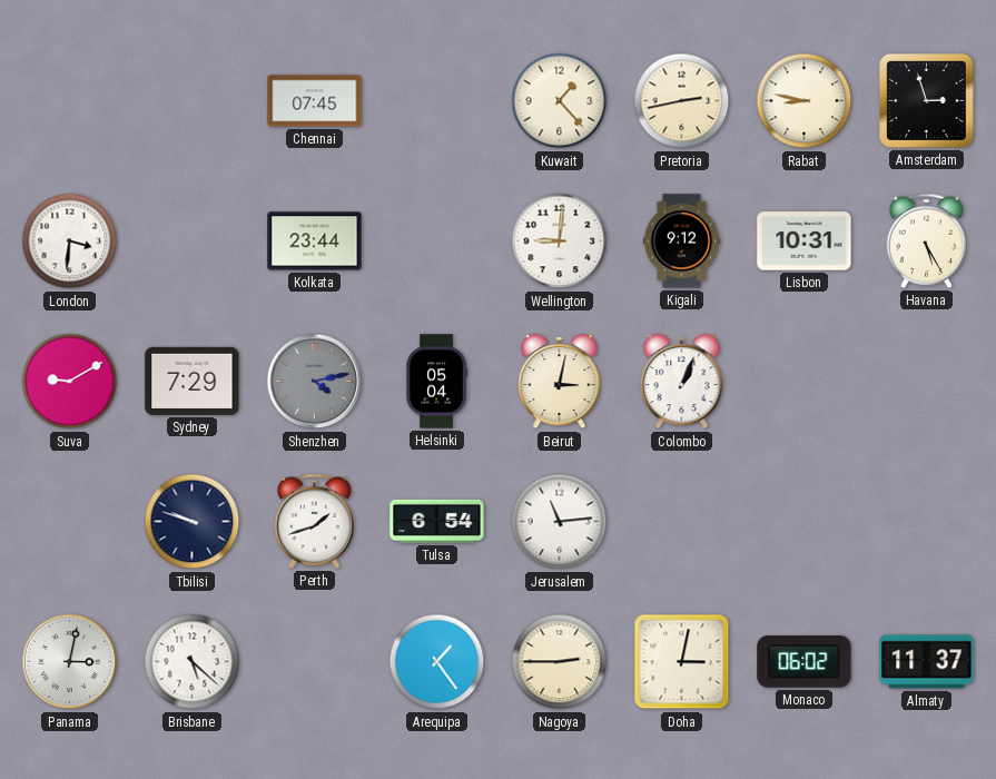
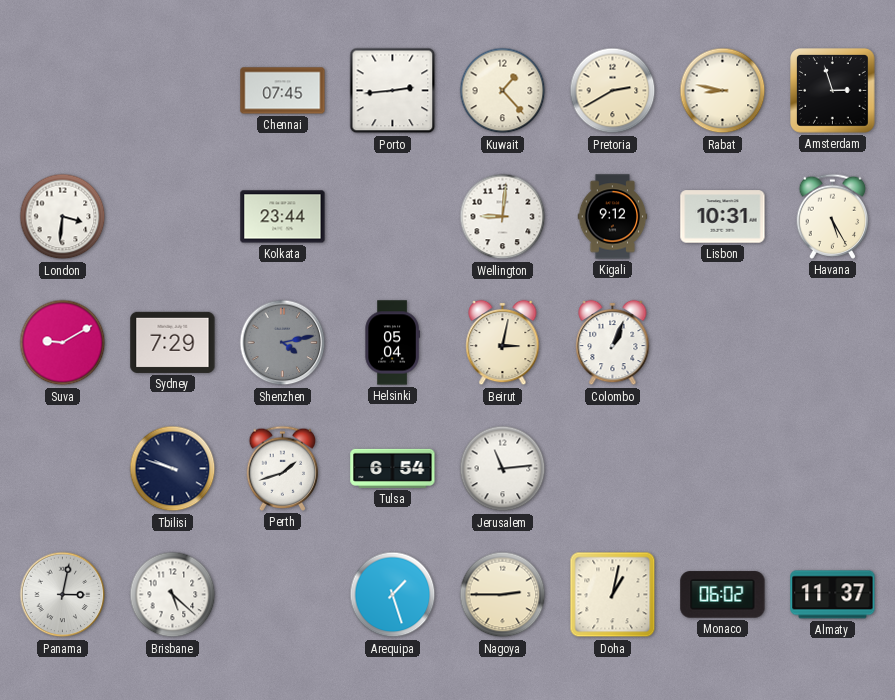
Porto: none -> 2:44
Pretoria: 2:43 -> 2:40
Arequipa: 1:24 -> 1:27
Doha: 3:02 -> 1:02
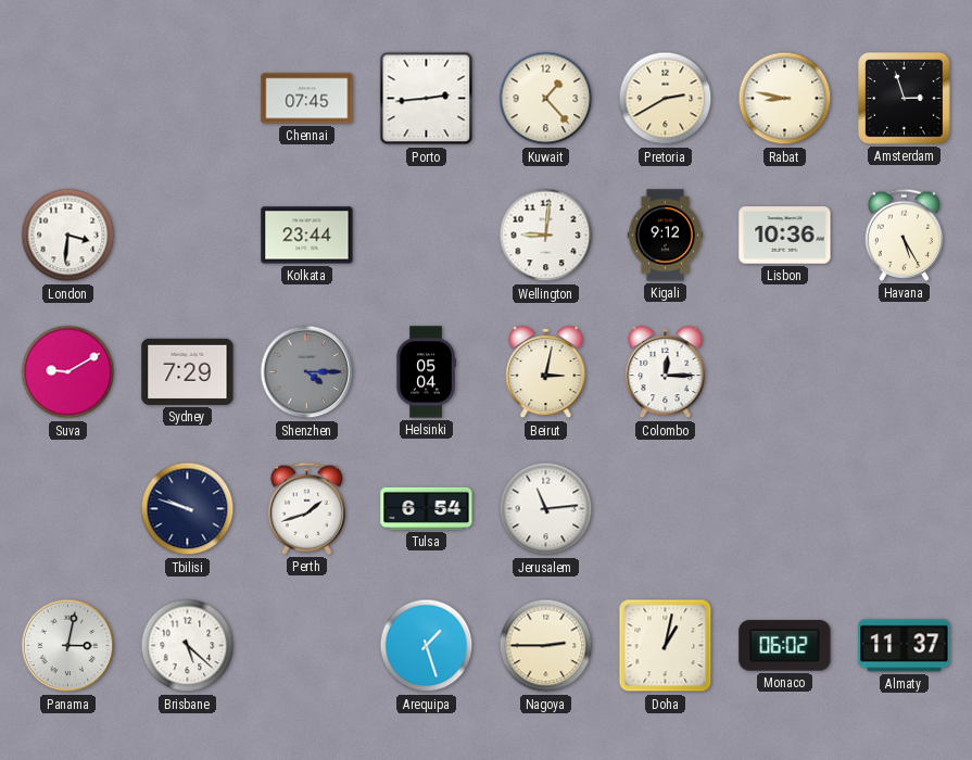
Lisbon: 10:31 -> 10:36
Shenzhen: 4:13 -> 4:15
Colombo: 1:04 -> 12:15
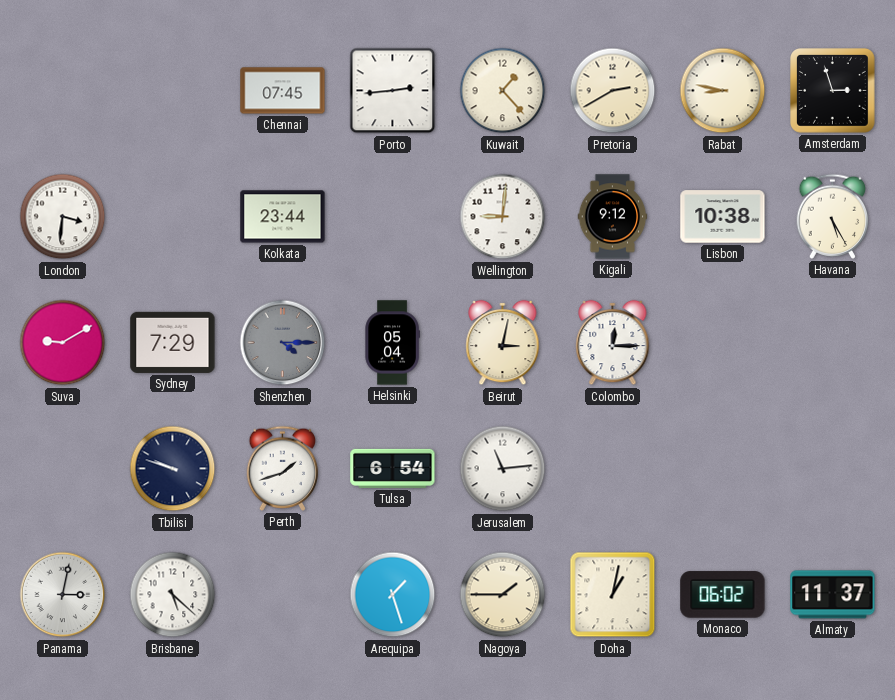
Lisbon: 10:36 -> 10:38
Nagoya: 2:45 -> 1:45
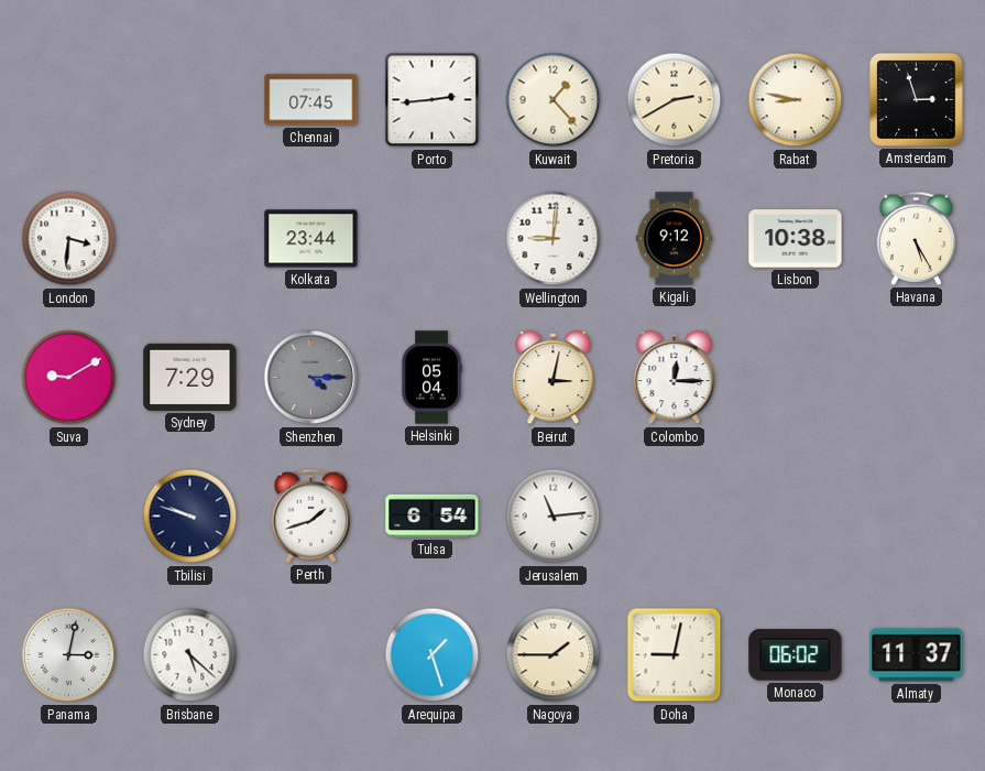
Doha: 1:02 -> 9:02
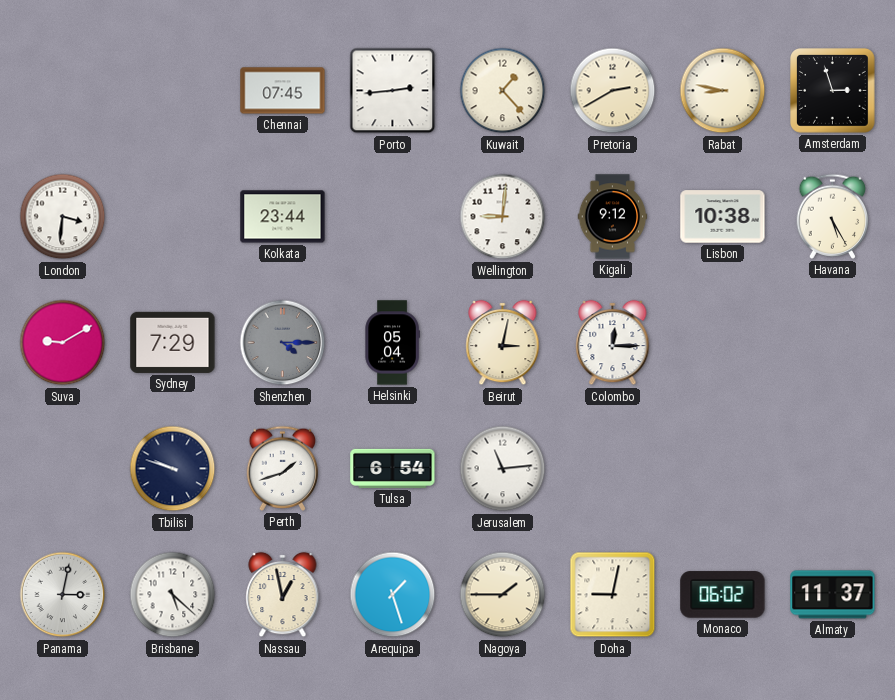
Nassau: none -> 12:58
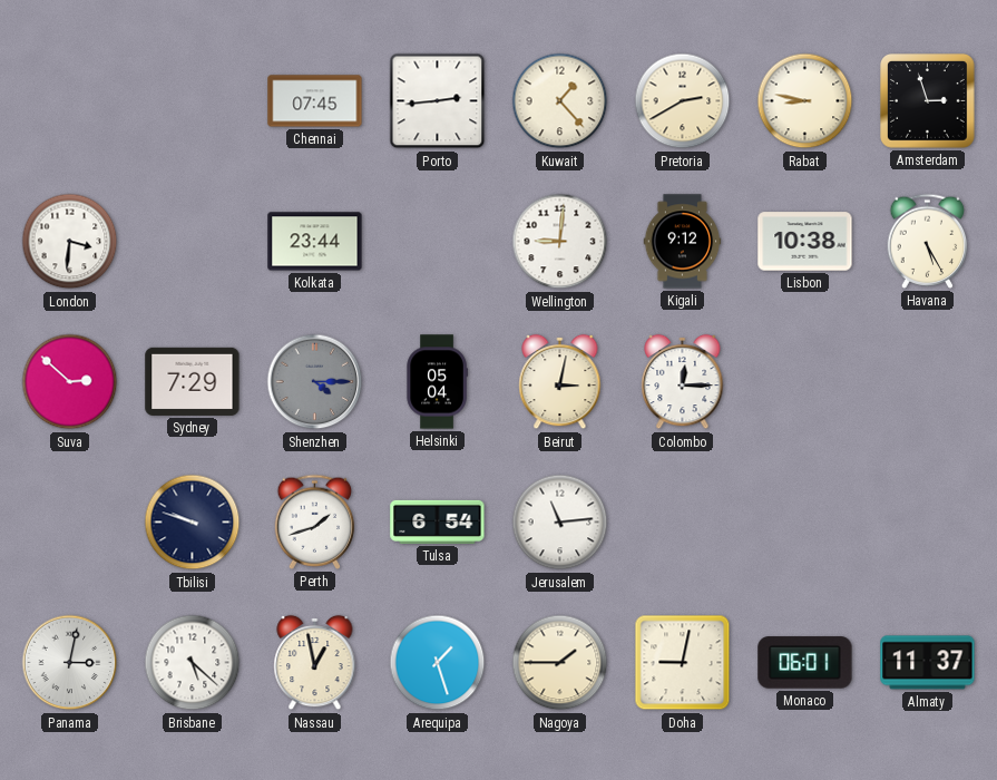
Suva: 9:10 -> 2:52
Monaco: 06:02 -> 06:01
